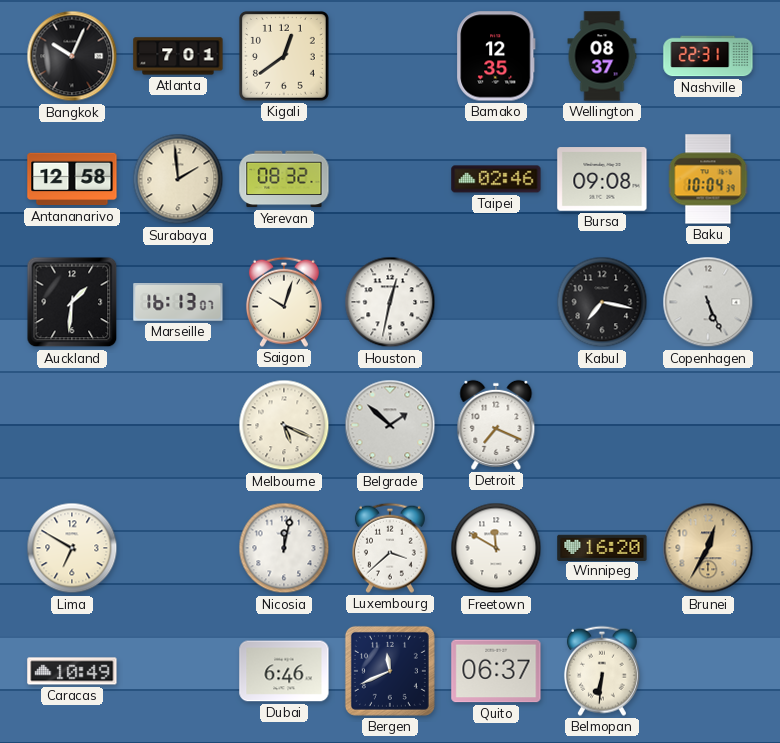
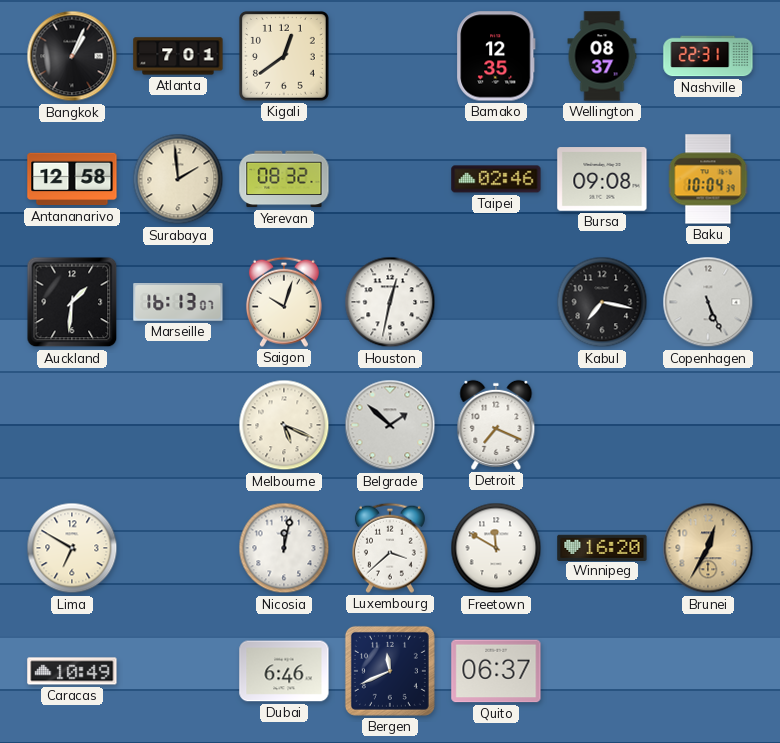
Bangkok: 10:04 -> 1:04
Belmopan: 6:31 -> none
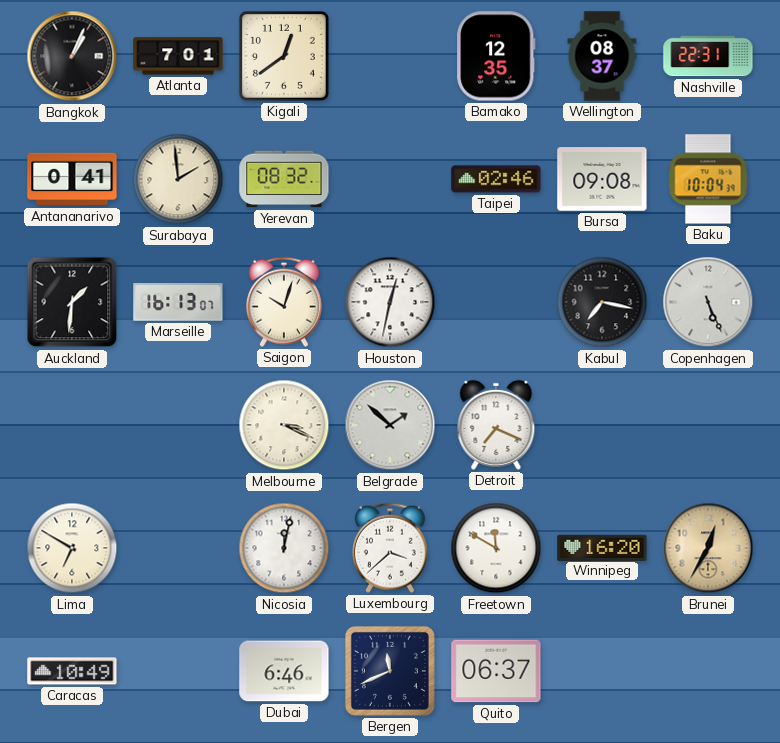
Antananarivo: 12:58 -> 0:41
Melbourne: 5:19 -> 3:19
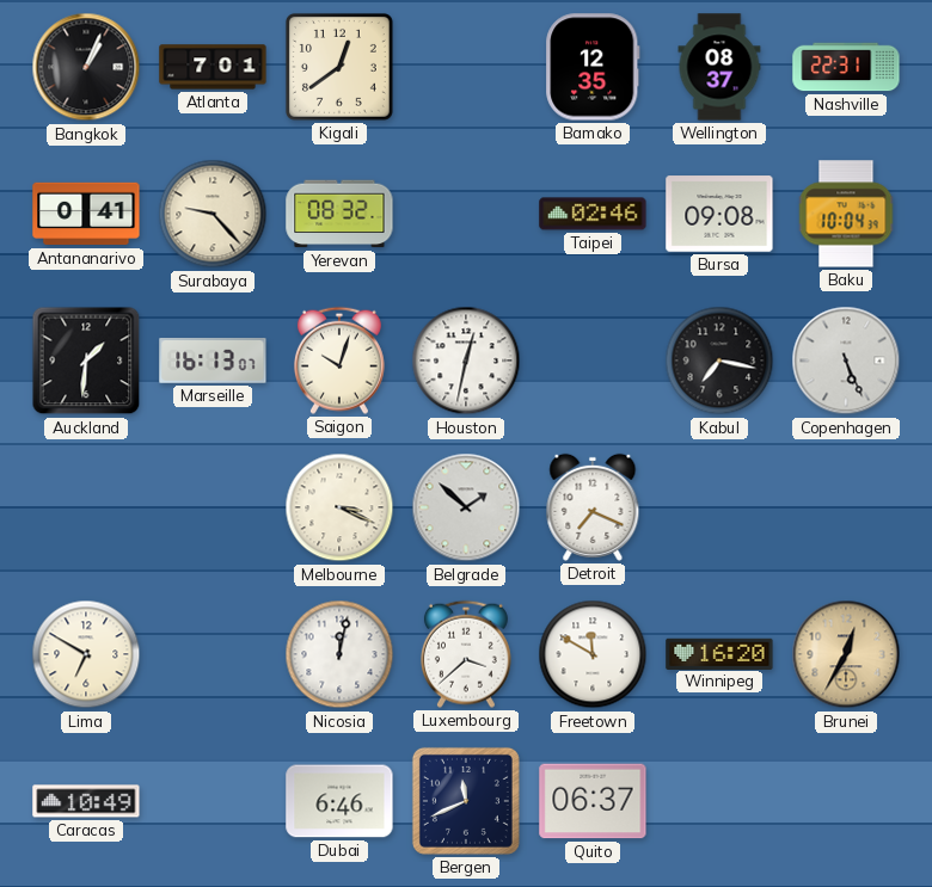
Surabaya: 1:59 -> 9:23
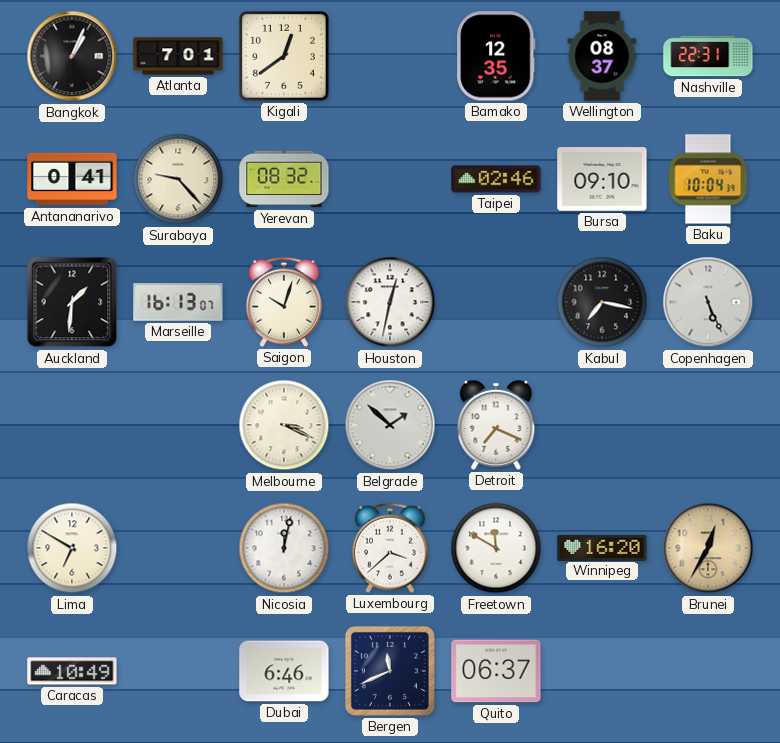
Bursa: 09:08 -> 09:10
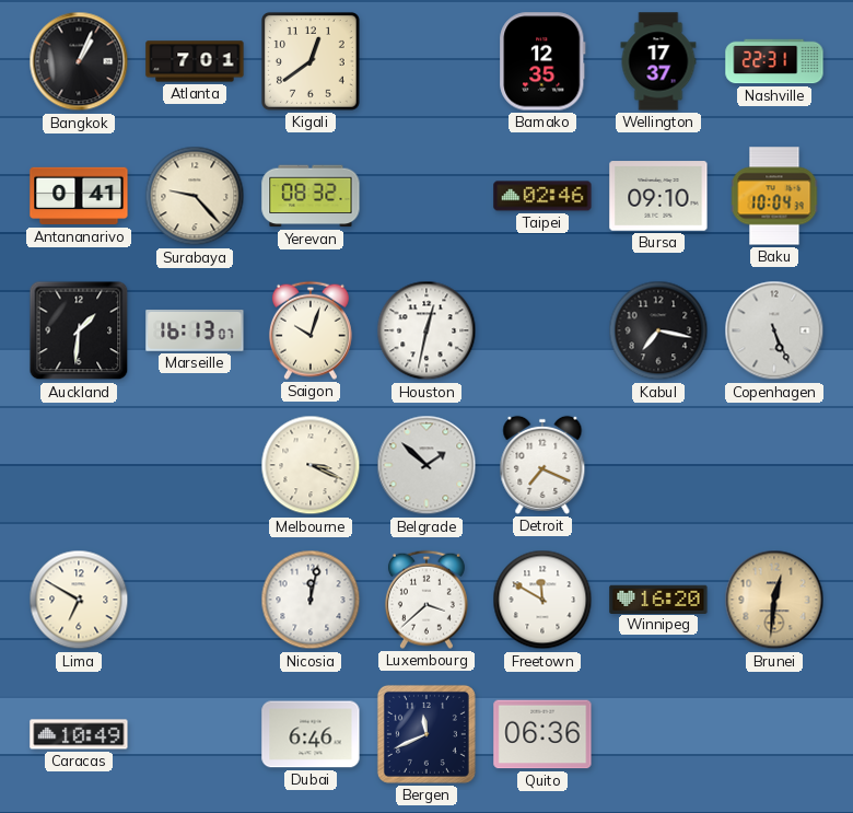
Wellington: 08:37 -> 17:37
Brunei: 12:35 -> 12:31
Quito: 06:37 -> 06:36
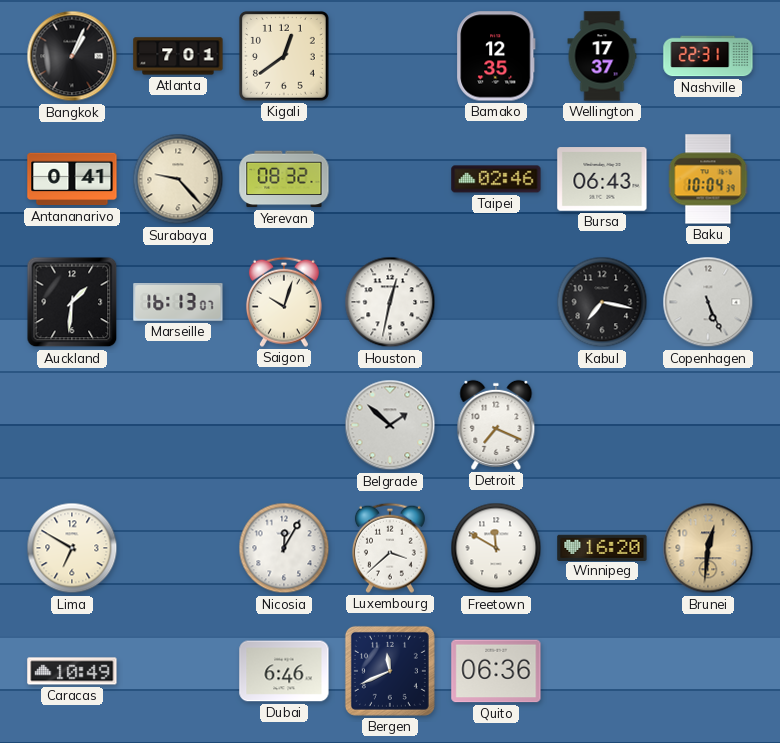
Bursa: 09:10 -> 06:43
Melbourne: 3:19 -> none
Nicosia: 12:02 -> 12:05
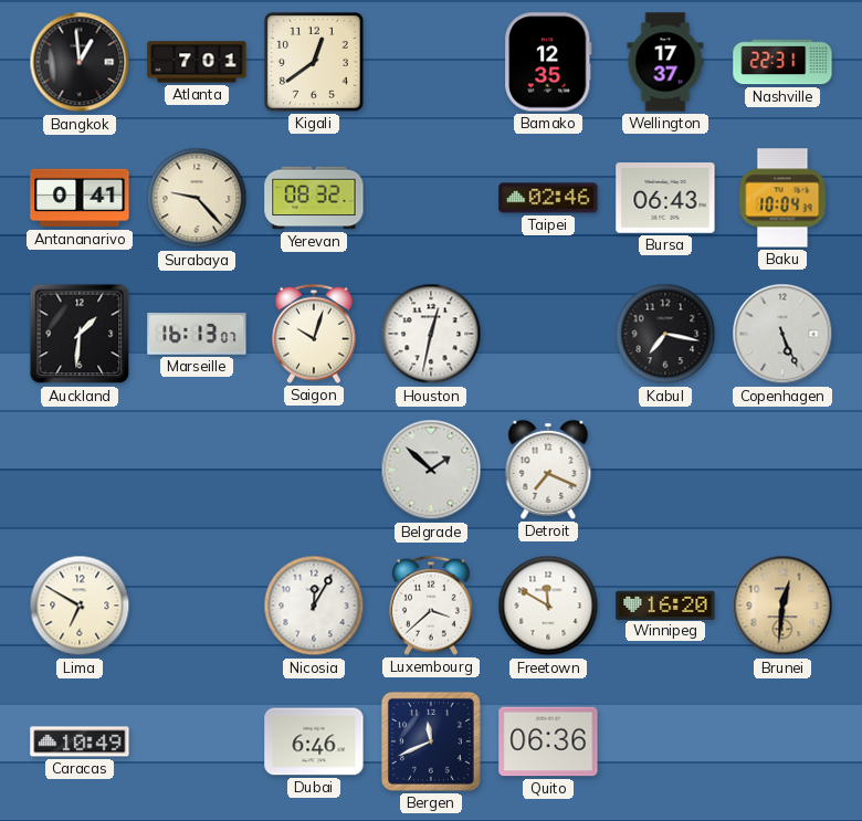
Bangkok: 1:04 -> 12:59
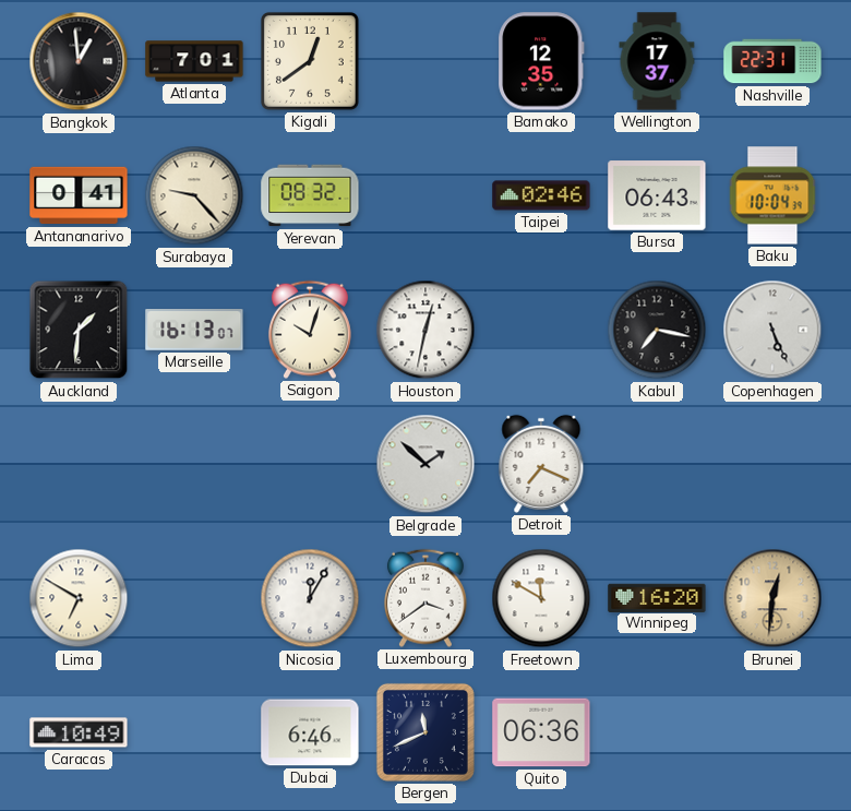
Luxembourg: 3:38 -> 3:39
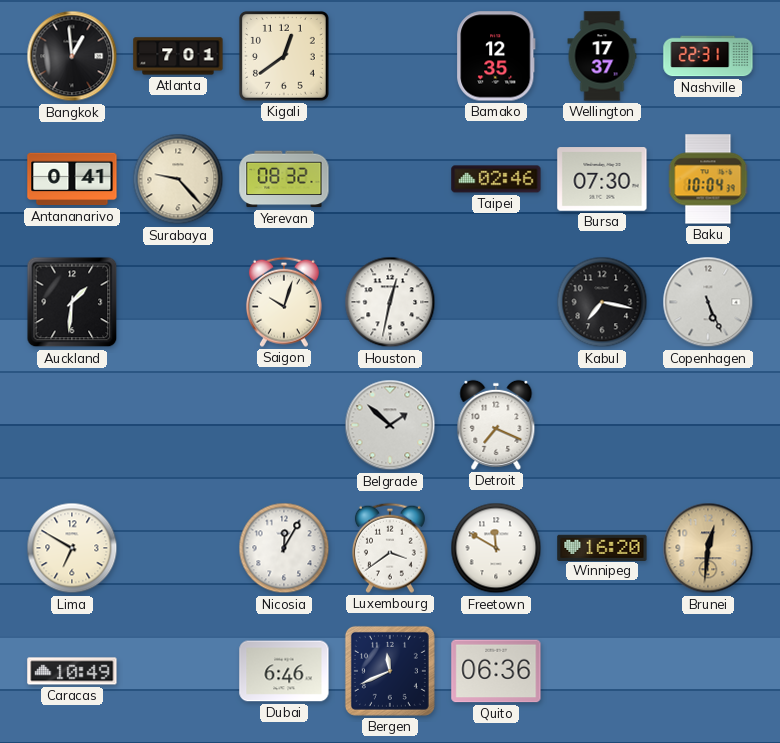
Bursa: 06:43 -> 07:30
Marseille: 16:13 -> none
